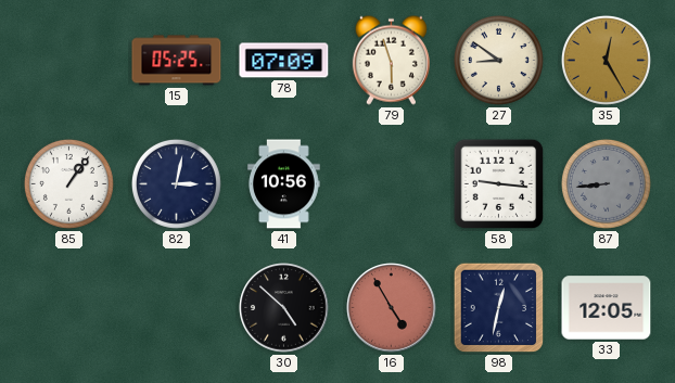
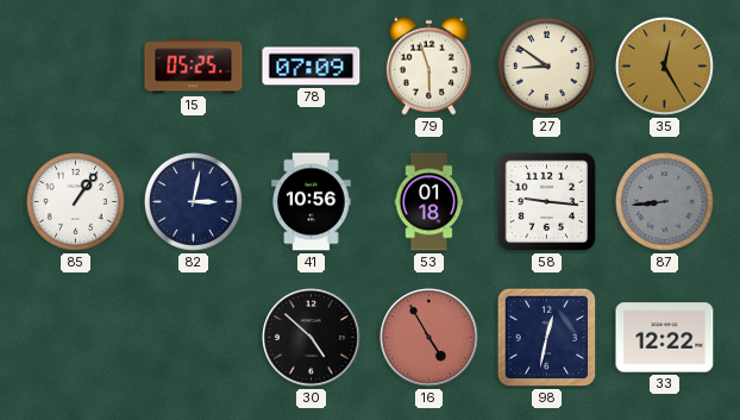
53: none -> 01:18
33: 12:05 -> 12:22
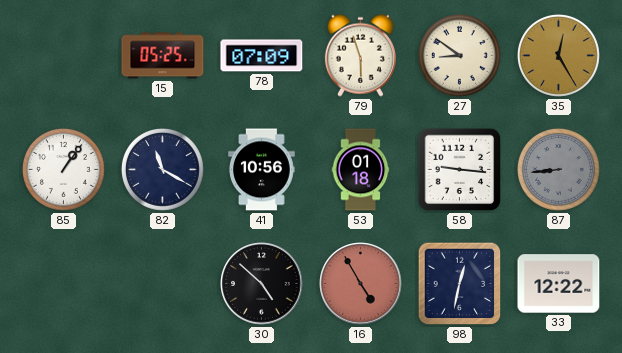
82: 3:02 -> 11:20
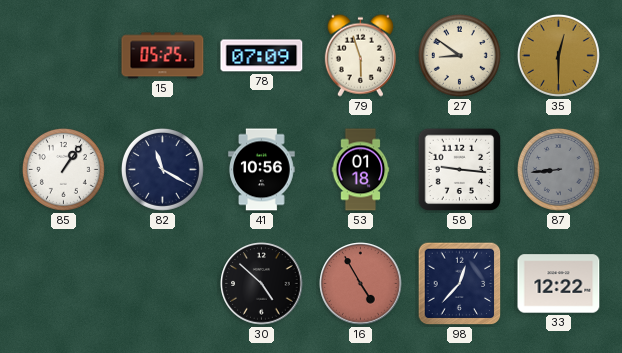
35: 12:25 -> 12:30
98: 12:32 -> 12:37
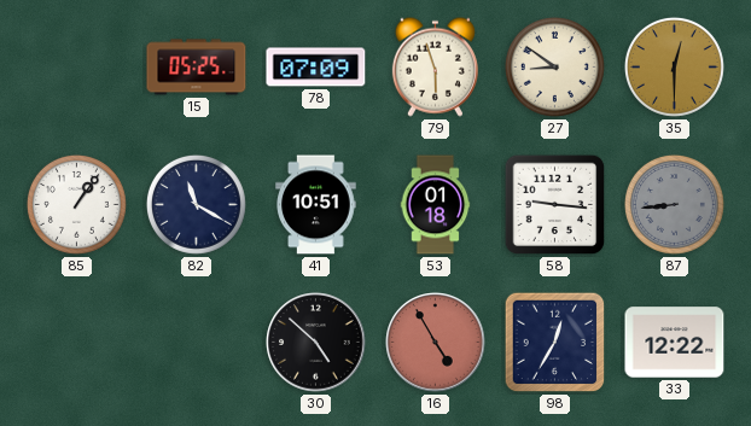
41: 10:56 -> 10:51
98: 12:37 -> 12:35
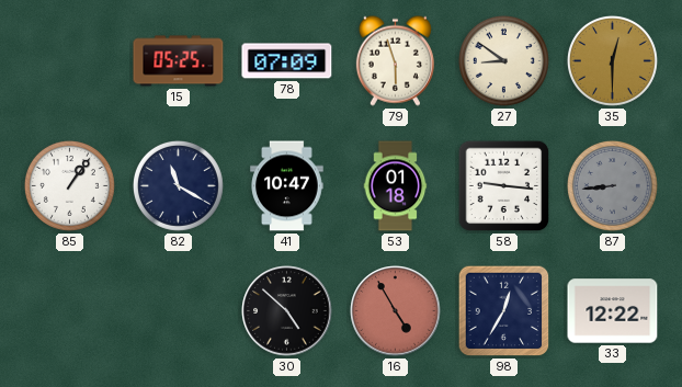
41: 10:51 -> 10:47
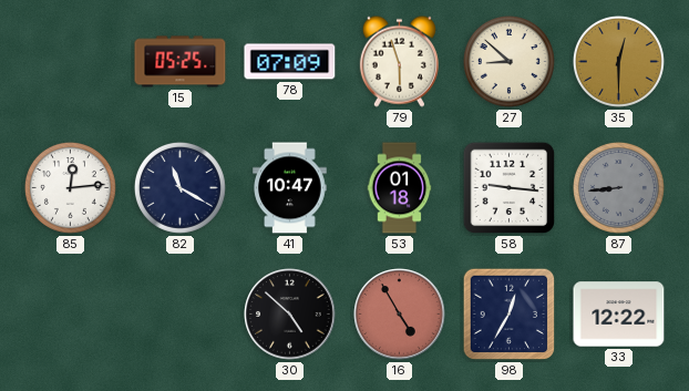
27: 8:51 -> 8:52
85: 1:06 -> 12:14
